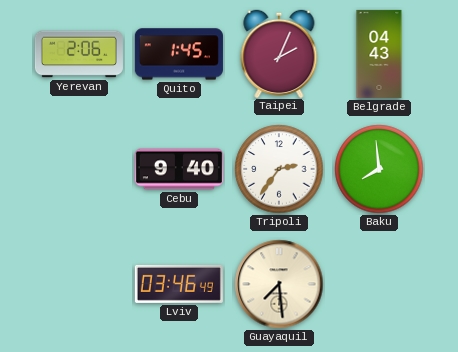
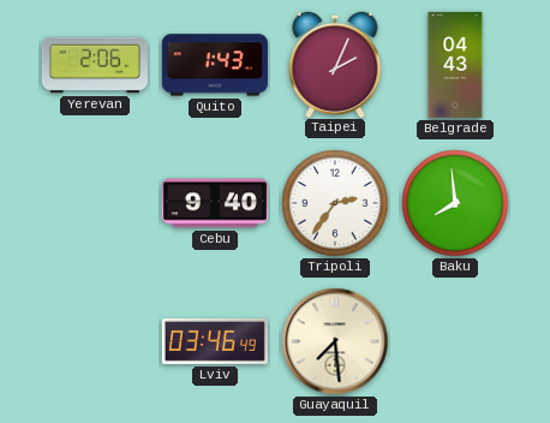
Quito: 1:45 -> 1:43
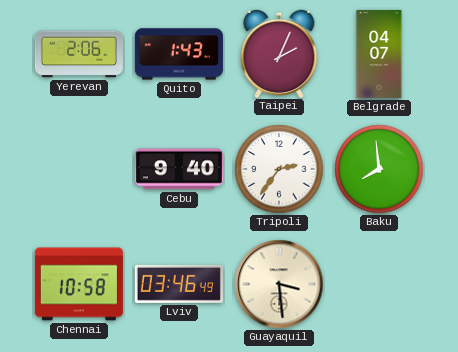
Belgrade: 04:43 -> 04:07
Chennai: none -> 10:58
Guayaquil: 7:29 -> 3:29
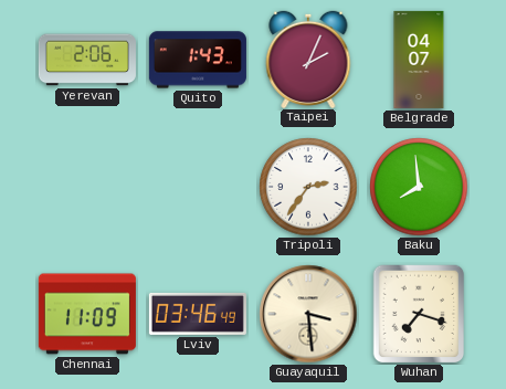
Cebu: 9:40 -> none
Chennai: 10:58 -> 11:09
Wuhan: none -> 7:18
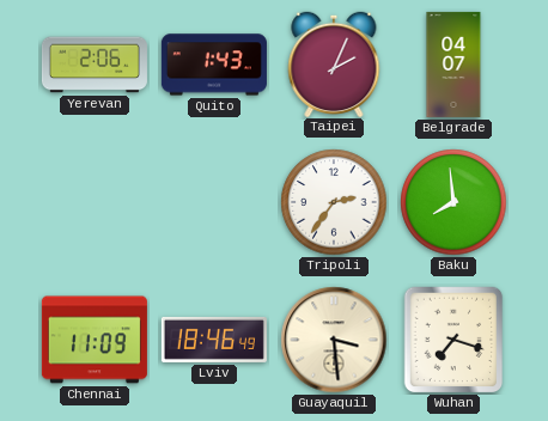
Lviv: 03:46 -> 18:46
